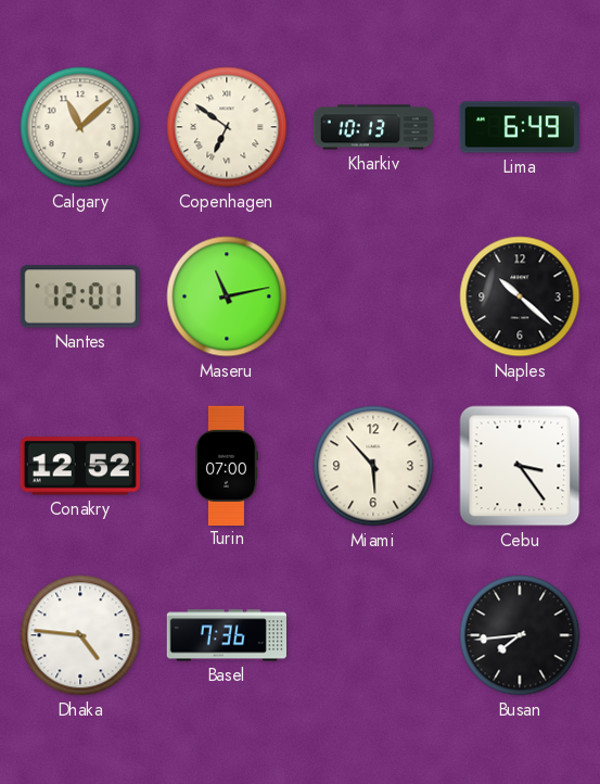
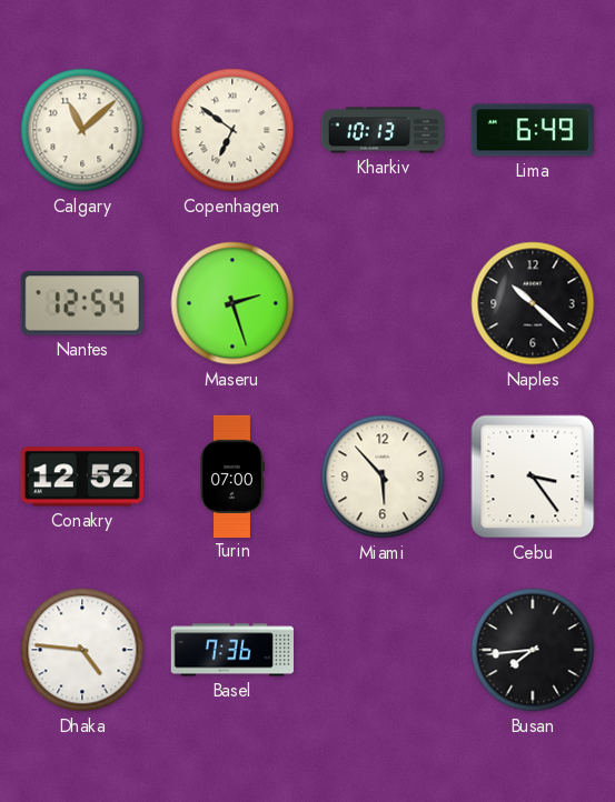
Nantes: 12:01 -> 12:54
Maseru: 11:13 -> 2:27
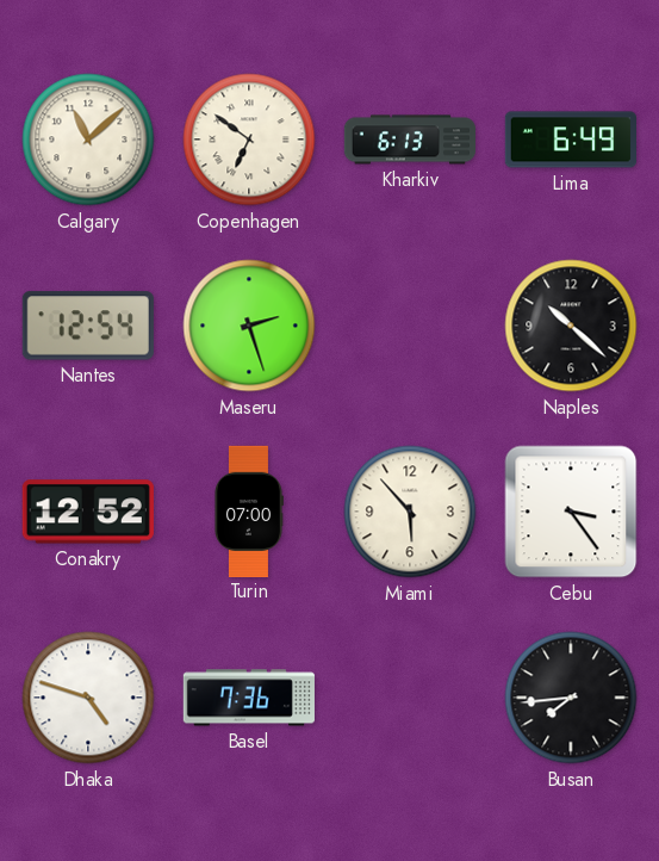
Kharkiv: 10:13 -> 6:13
Dhaka: 4:46 -> 4:48
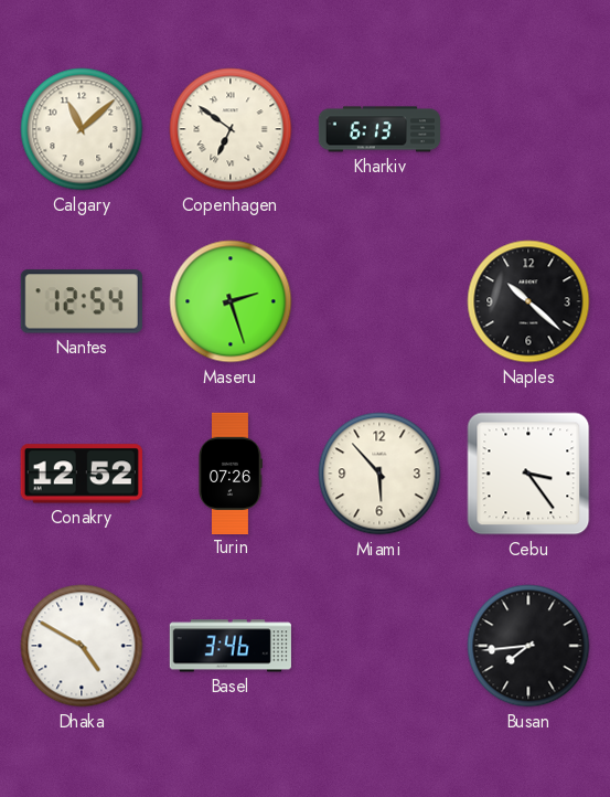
Lima: 6:49 -> none
Turin: 07:00 -> 07:26
Dhaka: 4:48 -> 4:50
Basel: 7:36 -> 3:46
